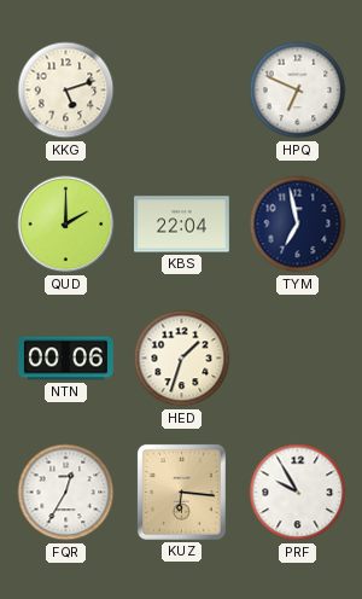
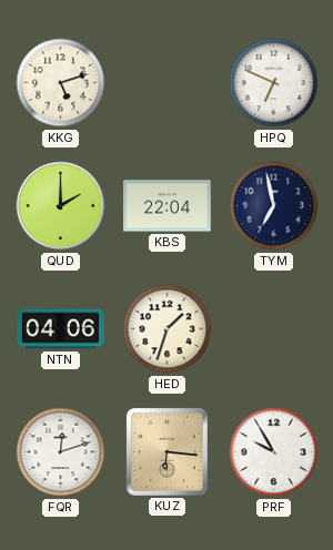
NTN: 00:06 -> 04:06
FQR: 12:35 -> 12:12
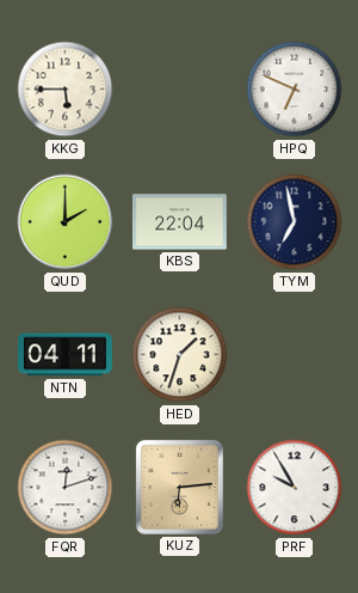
KKG: 5:12 -> 5:45
NTN: 04:06 -> 04:11
KUZ: 6:16 -> 6:14
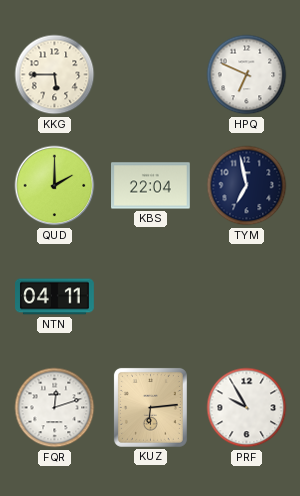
HED: 1:33 -> none
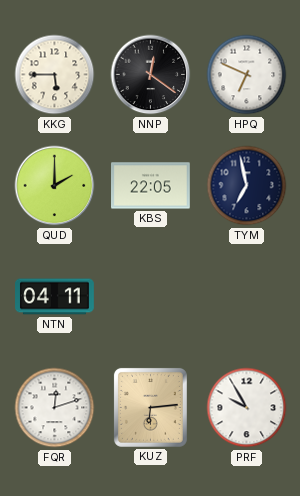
NNP: none -> 12:21
KBS: 22:04 -> 22:05
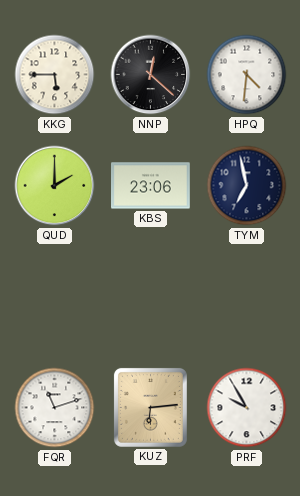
NNP: 12:21 -> 12:22
HPQ: 6:49 -> 4:31
KBS: 22:05 -> 23:06
NTN: 04:11 -> none
FQR: 12:12 -> 11:12
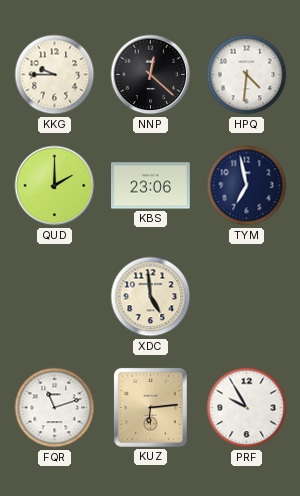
KKG: 5:45 -> 9:45
XDC: none -> 4:59
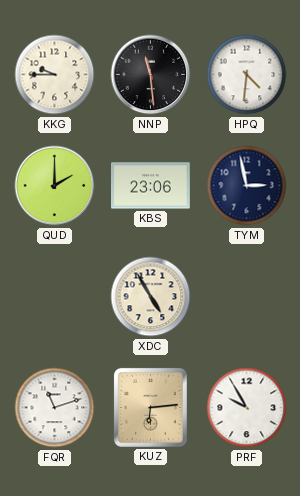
NNP: 12:22 -> 11:29
TYM: 6:58 -> 2:58
XDC: 4:59 -> 4:55
